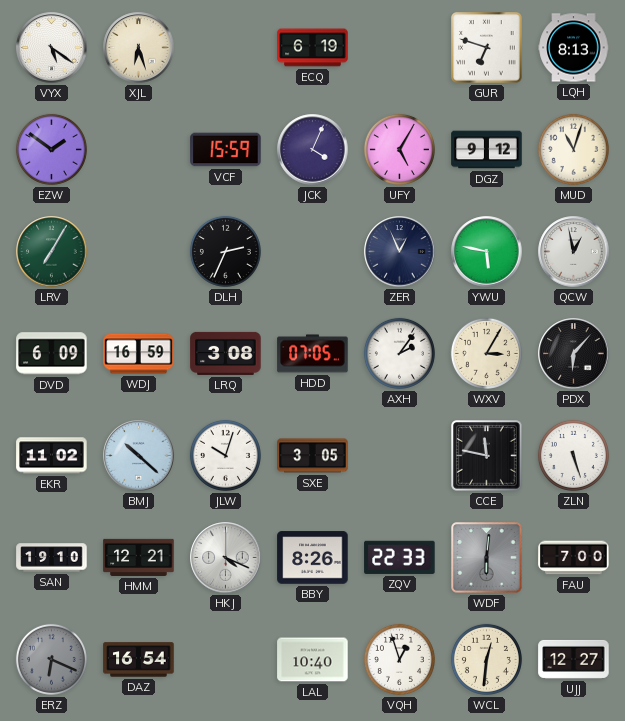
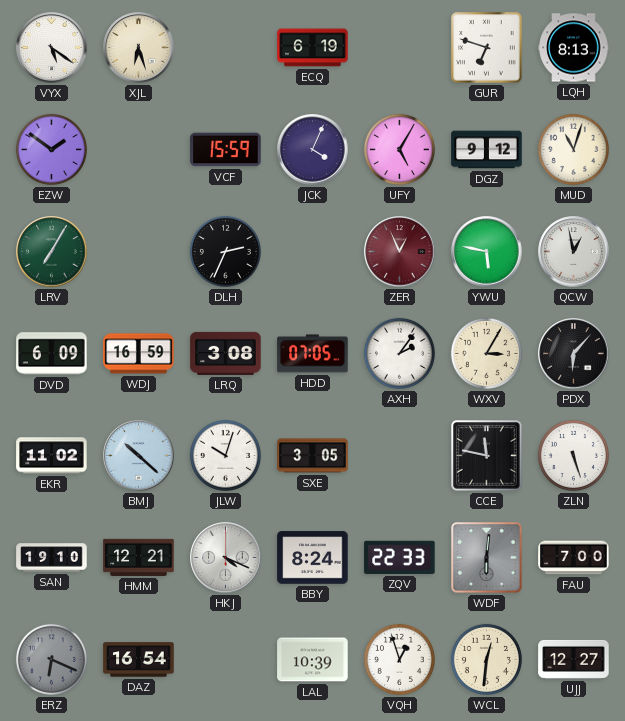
ZER dial: navy -> burgundy
BBY: 8:26 -> 8:24
LAL: 10:40 -> 10:39
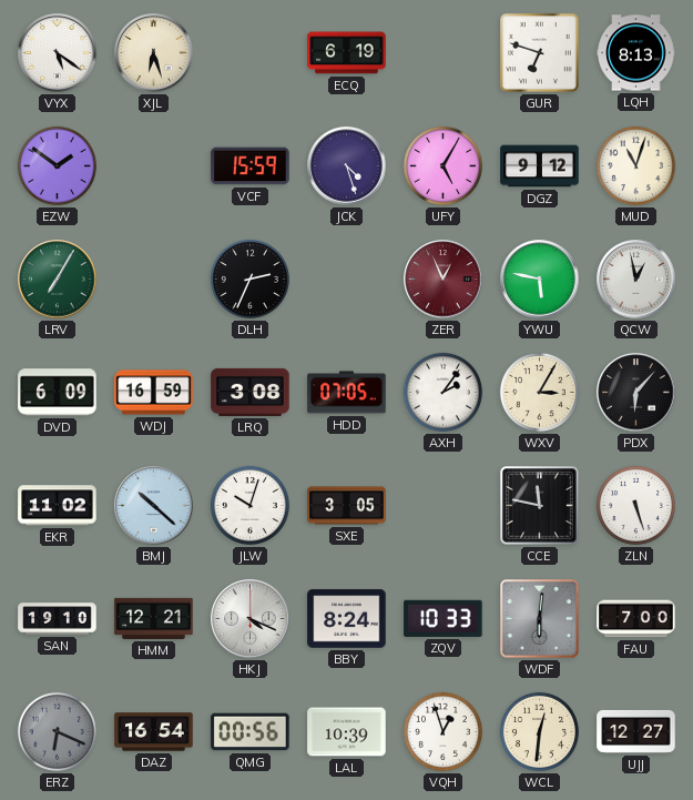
JCK: 4:04 -> 4:27
ZQV: 22:33 -> 10:33
QMG: none -> 00:56
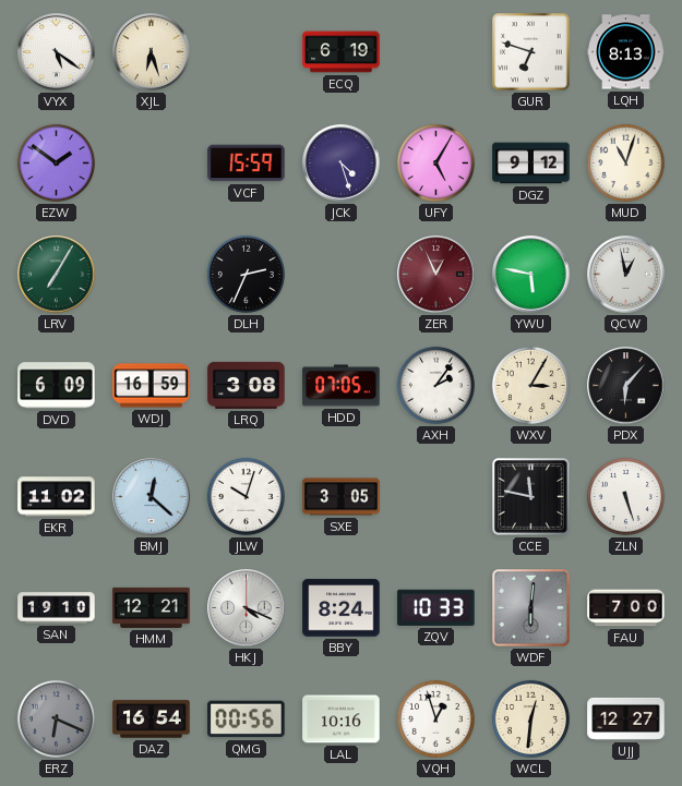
BMJ: 10:22 -> 12:22
LAL: 10:39 -> 10:16
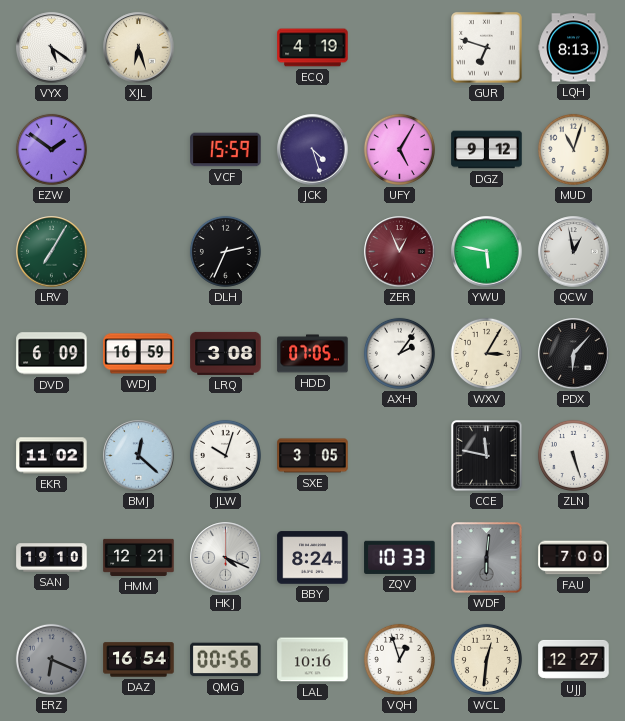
ECQ: 6:19 -> 4:19
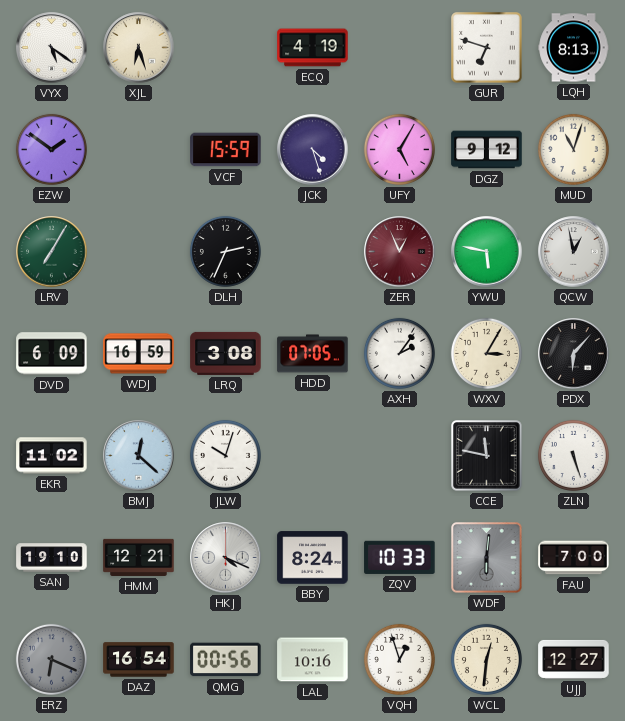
SXE: 3:05 -> none
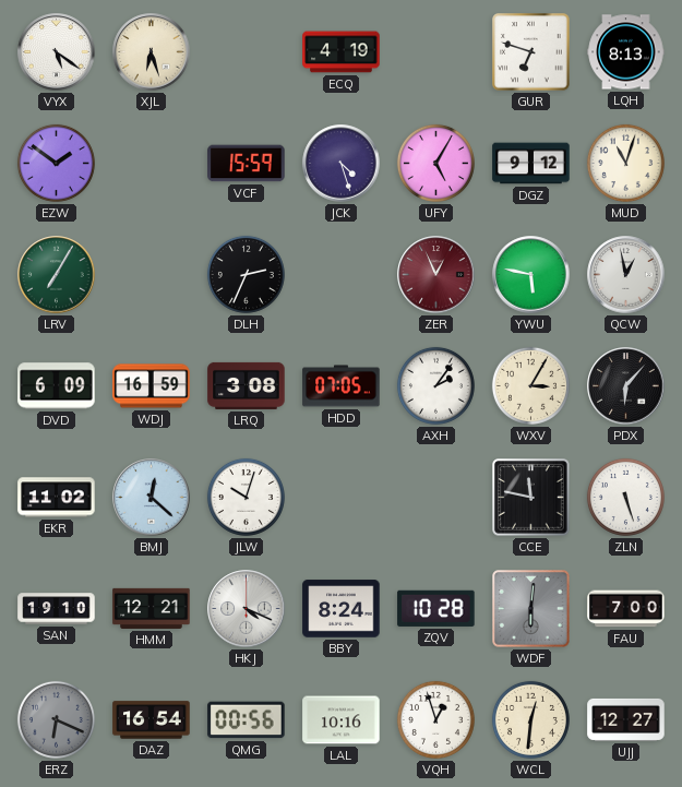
ZQV: 10:33 -> 10:28
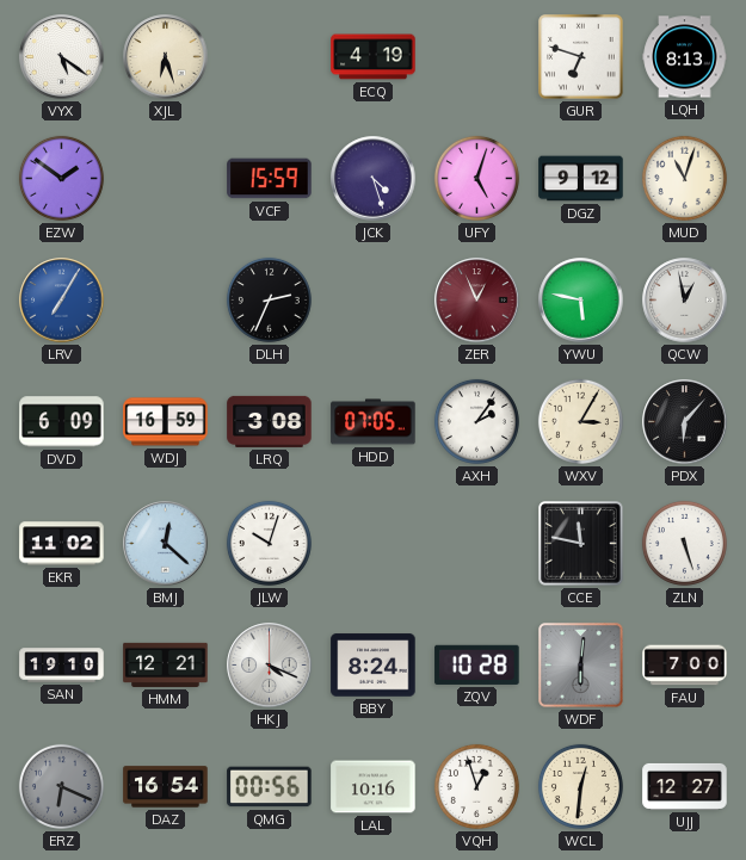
UFY: 5:05 -> 5:03
LRV dial: green -> blue
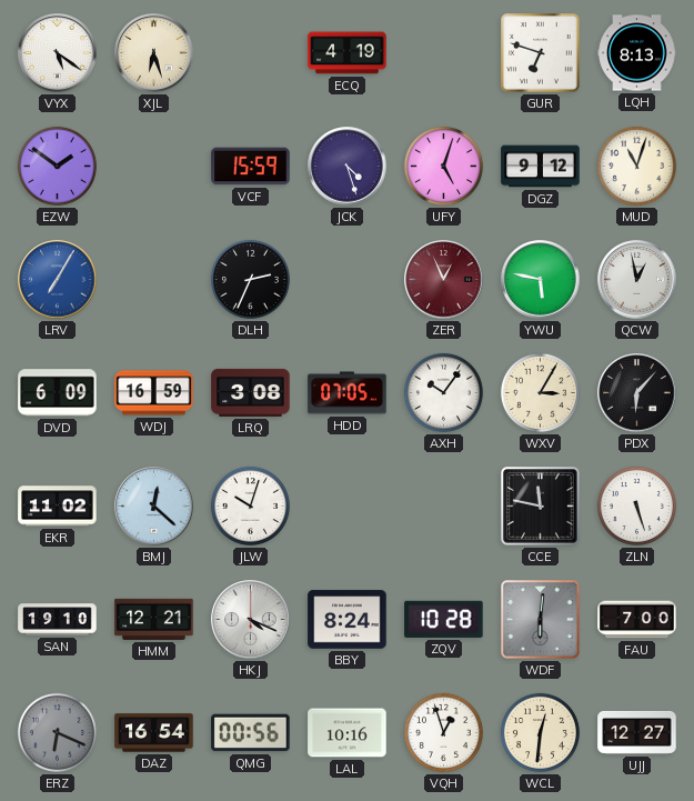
AXH: 2:06 -> 10:06
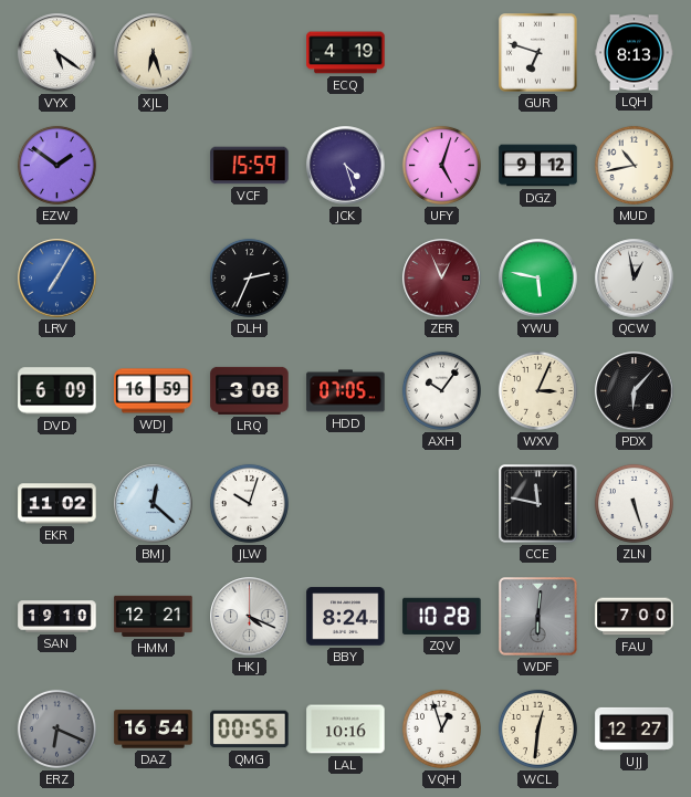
MUD: 11:03 -> 10:43
WXV: 3:05 -> 3:04
